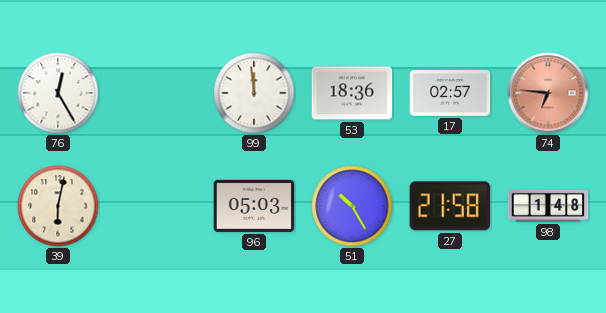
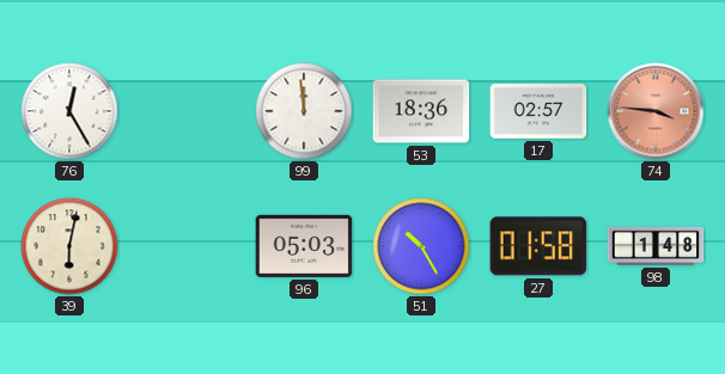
74: 6:46 -> 3:46
27: 21:58 -> 01:58
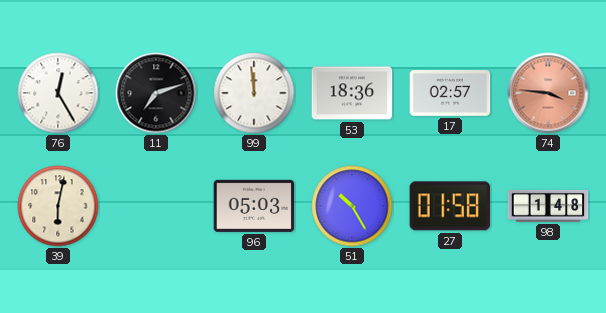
11: none -> 7:12
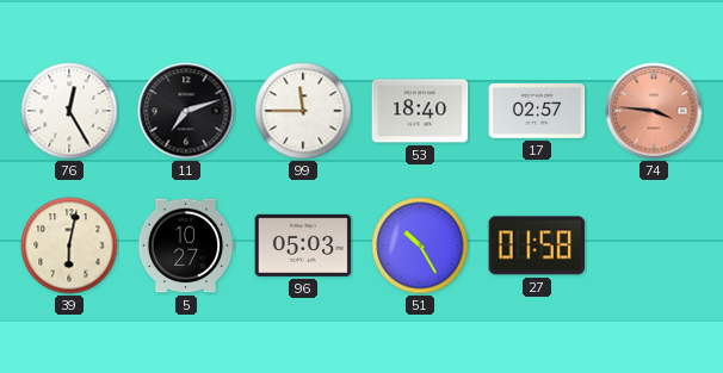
99: 11:59 -> 11:45
53: 18:36 -> 18:40
5: none -> 10:27
98: 1:48 -> none
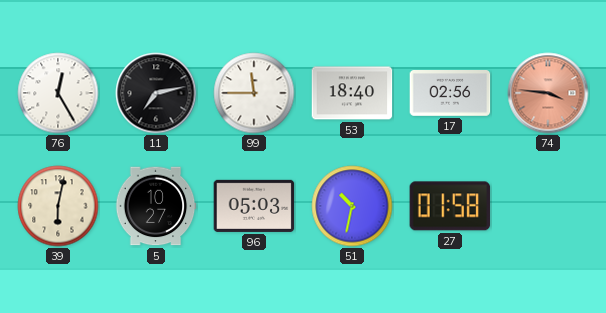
11: 7:12 -> 7:13
17: 02:57 -> 02:56
51: 10:25 -> 10:32
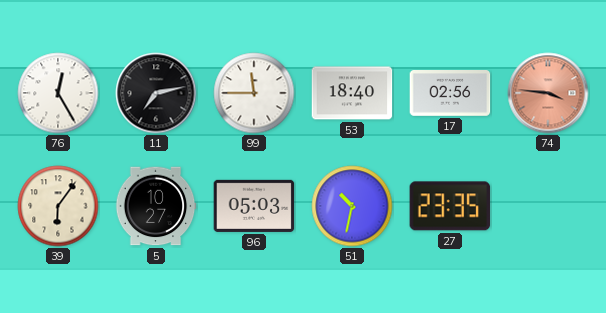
39: 6:02 -> 6:06
27: 01:58 -> 23:35
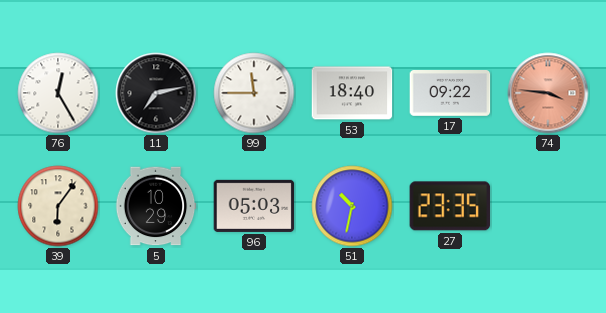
17: 02:56 -> 09:22
5: 10:27 -> 10:29
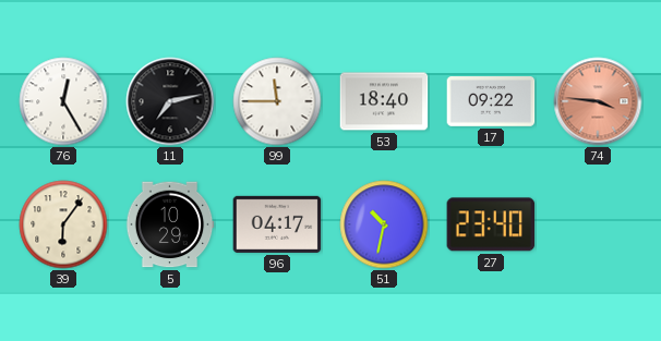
96: 05:03 -> 04:17
27: 23:35 -> 23:40
